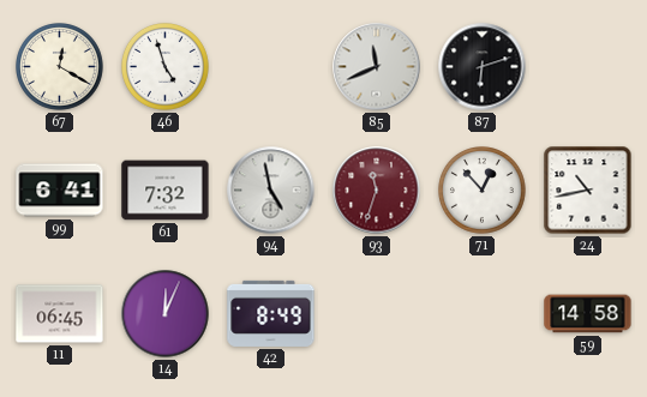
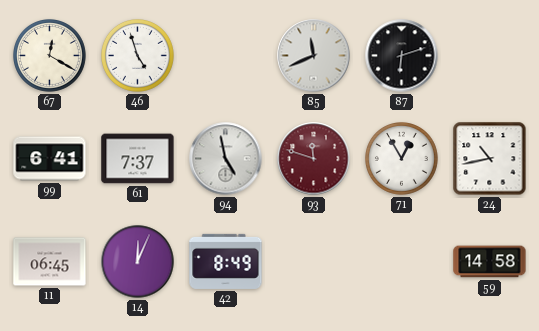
61: 7:32 -> 7:37
93: 11:33 -> 11:48
71: 12:53 -> 12:55
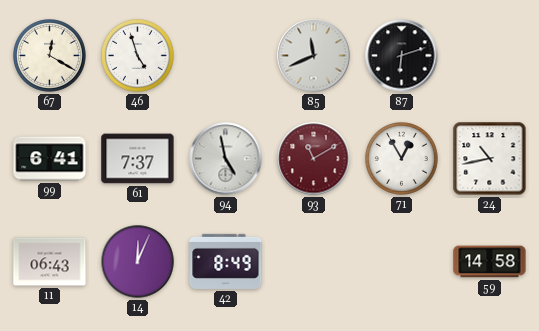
93: 11:48 -> 11:10
11: 06:45 -> 06:43
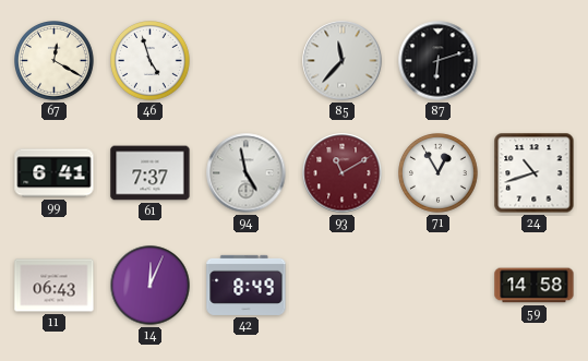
85: 11:41 -> 11:37
24: 10:43 -> 10:42
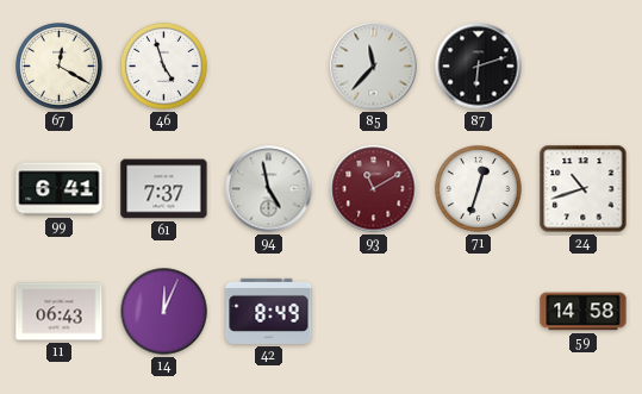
71: 12:55 -> 12:33
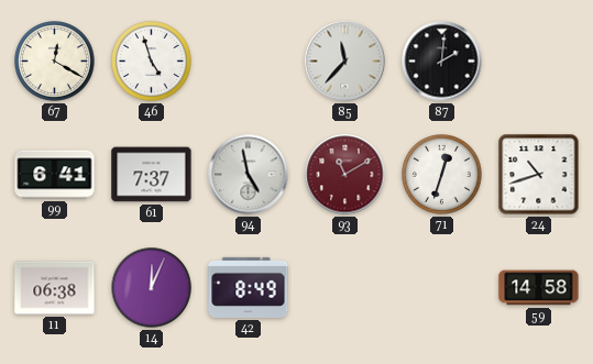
87: 6:12 -> 2:01
11: 06:43 -> 06:38
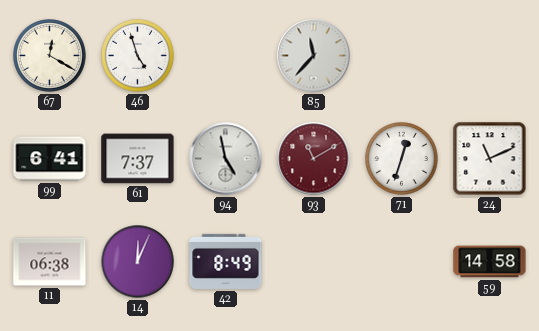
87: 2:01 -> none
24: 10:42 -> 11:11
